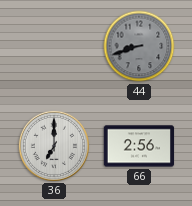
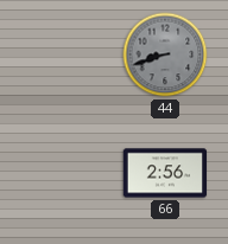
36: 7:00 -> none
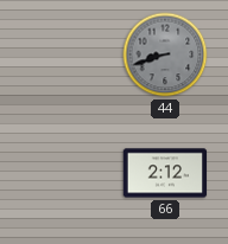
66: 2:56 -> 2:12
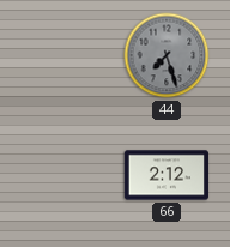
44: 8:42 -> 7:27
